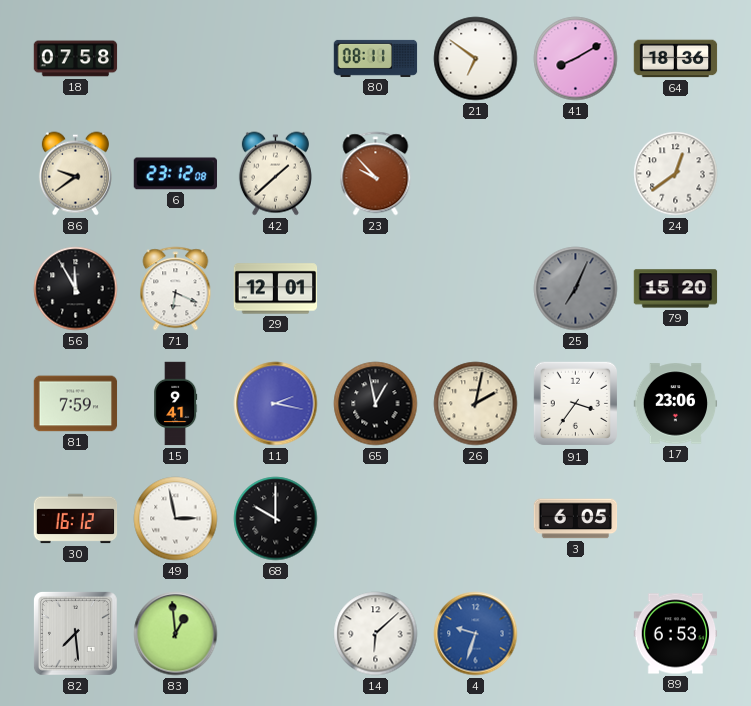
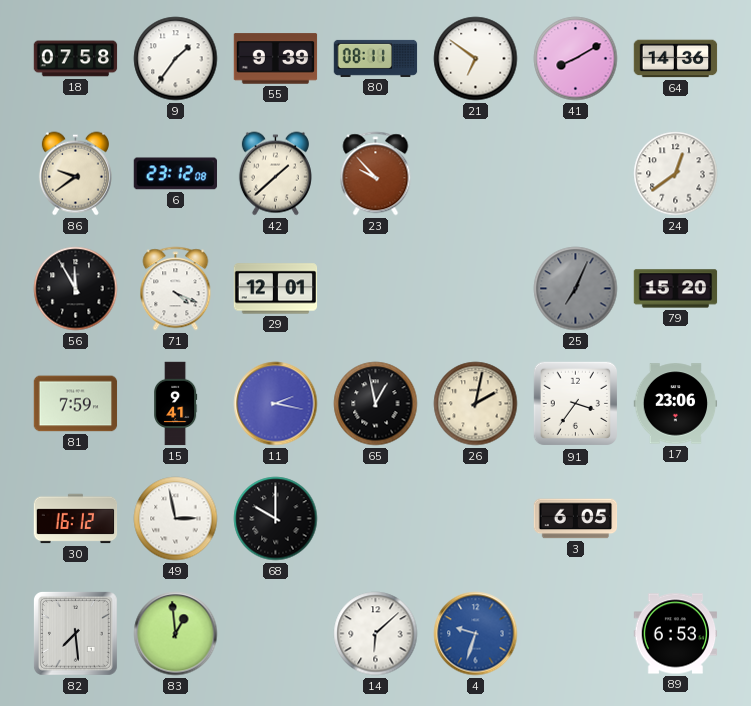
9: none -> 1:36
55: none -> 9:39
64: 18:36 -> 14:36
71: 6:19 -> 4:19
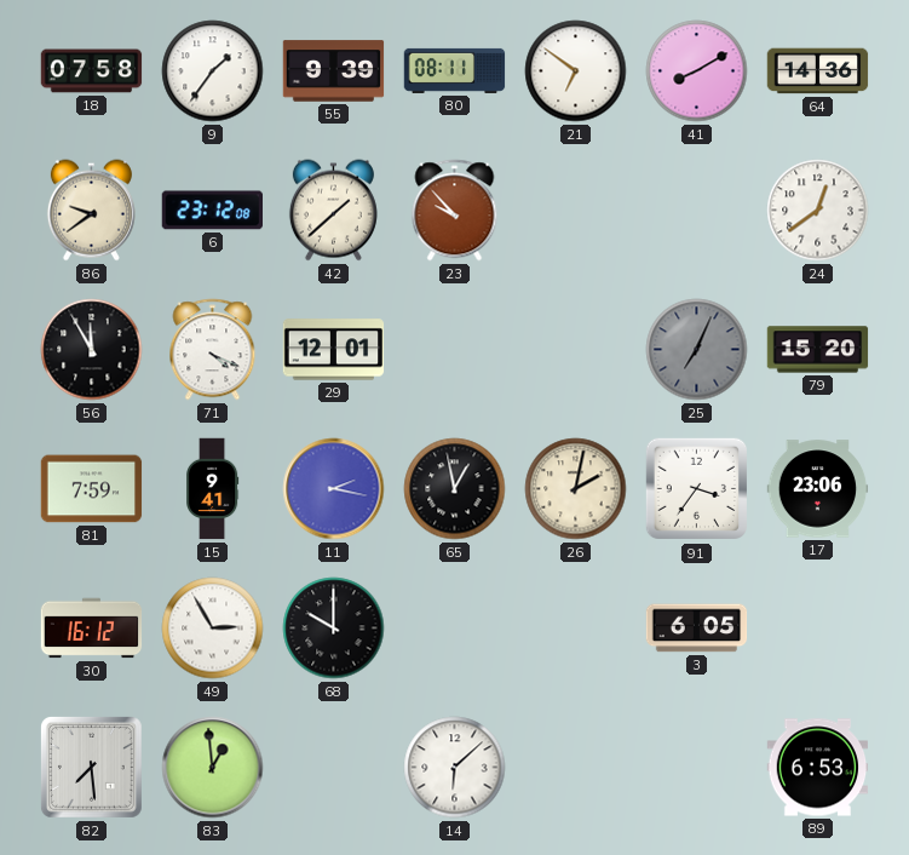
49: 2:58 -> 2:55
4: 9:33 -> none
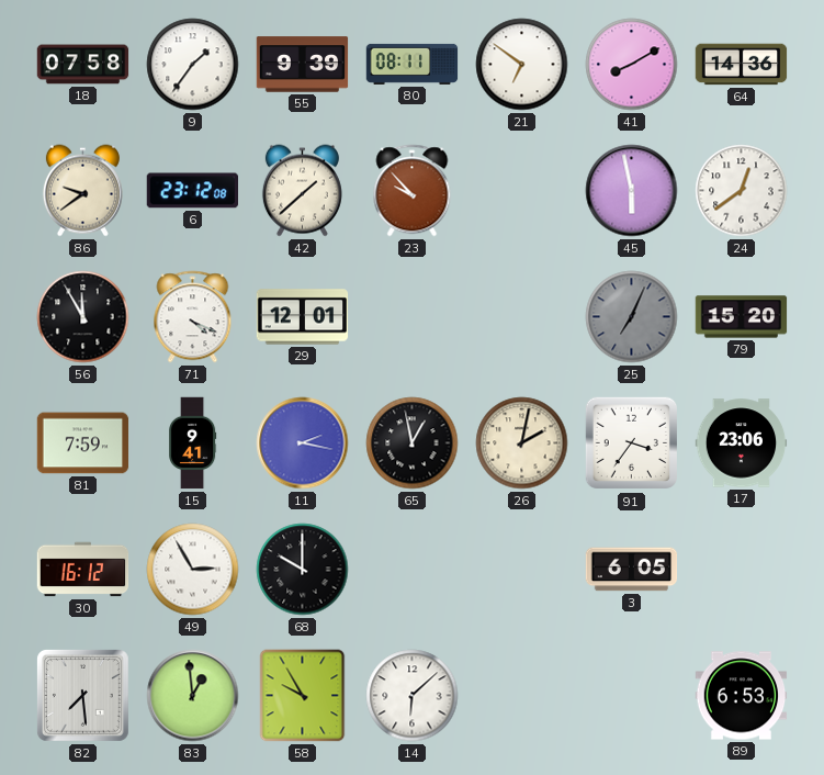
45: none -> 5:58
58: none -> 9:55
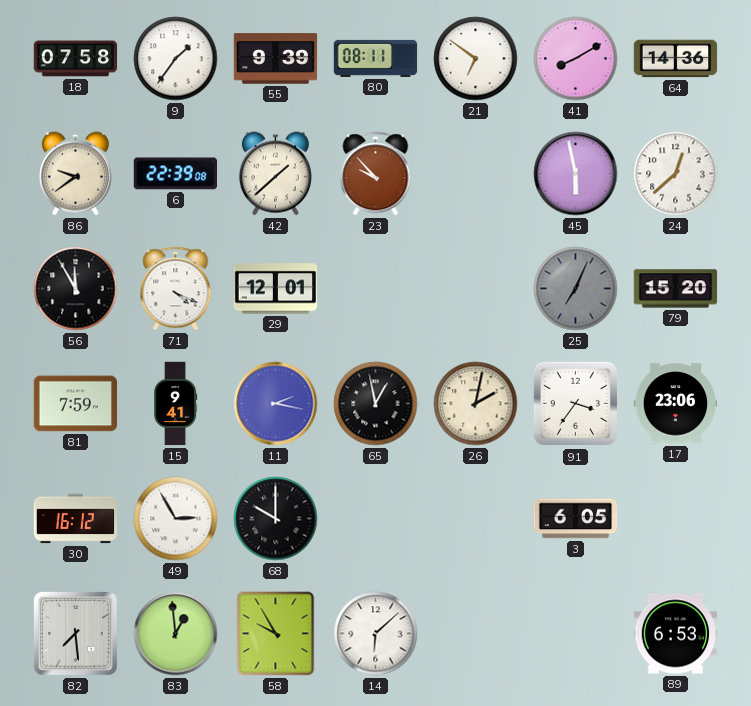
6: 23:12 -> 22:39
24: 12:39 -> 12:38
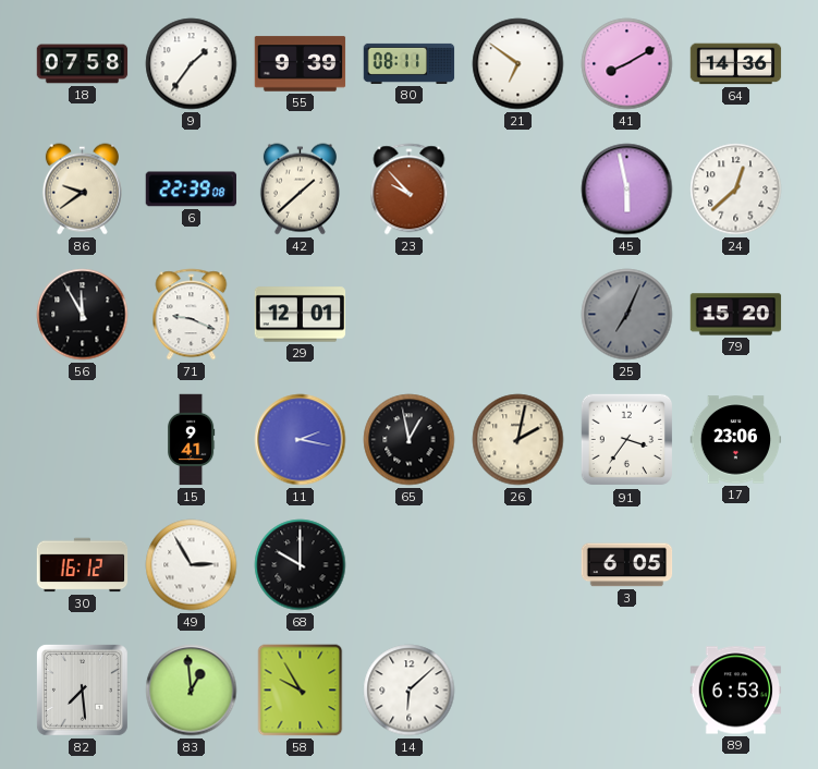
71: 4:19 -> 9:19
81: 7:59 -> none
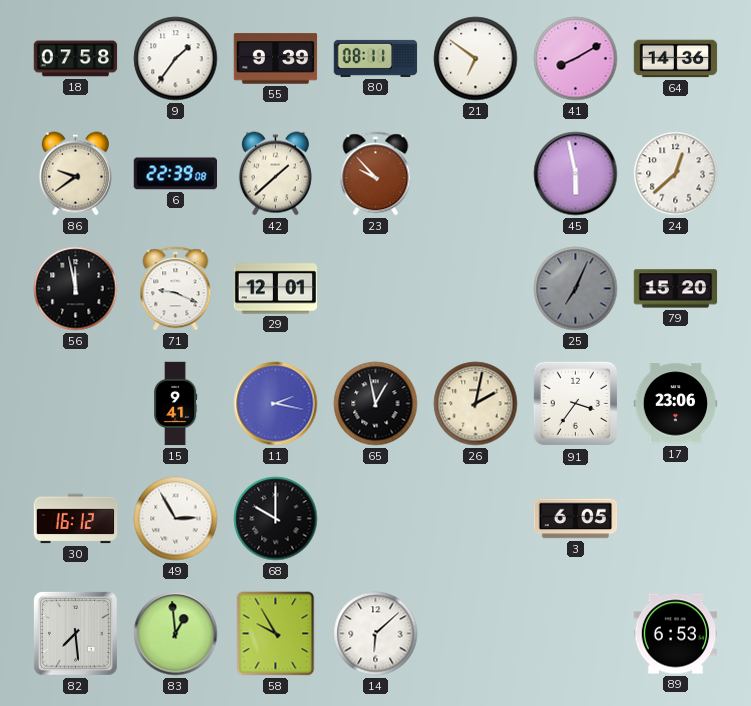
56: 11:55 -> 11:58
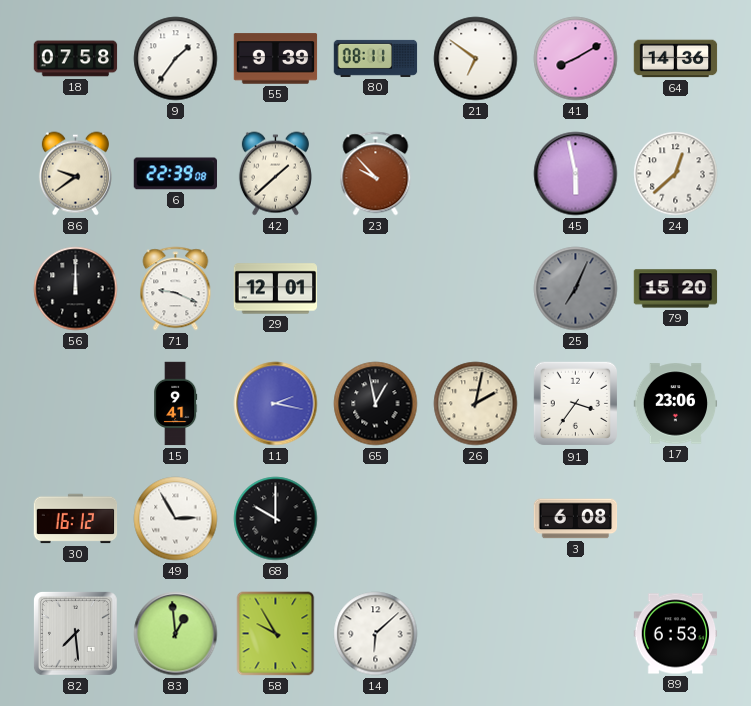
56: 11:58 -> 12:00
3: 6:05 -> 6:08
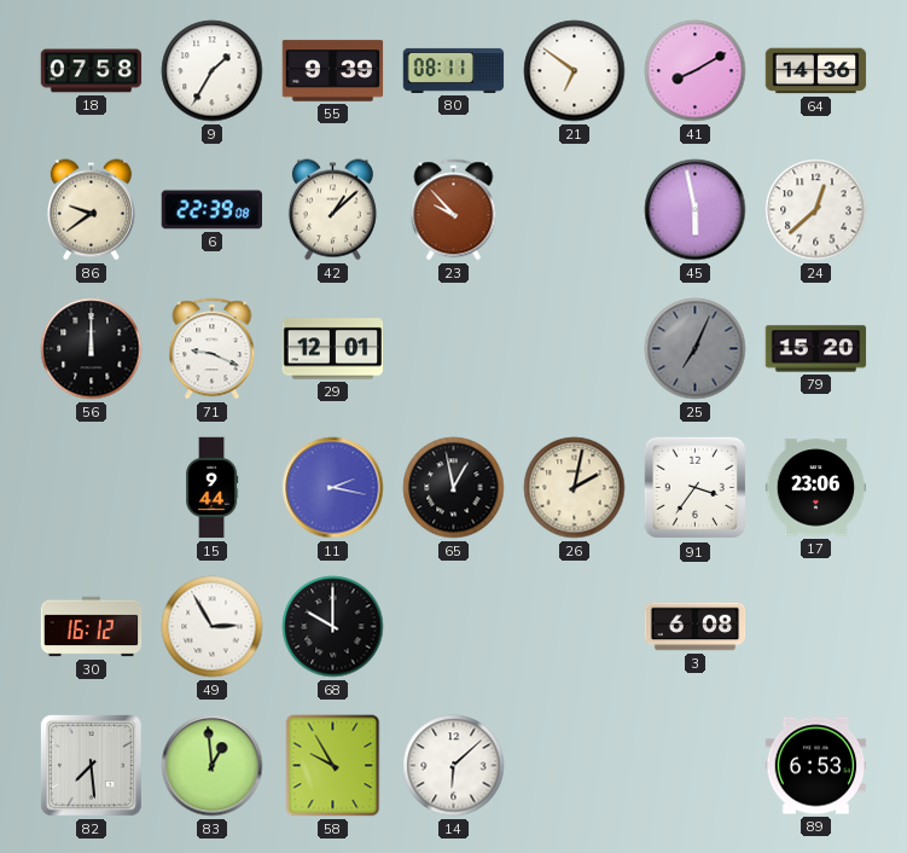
9: 1:36 -> 1:35
42: 1:38 -> 1:08
15: 9:41 -> 9:44
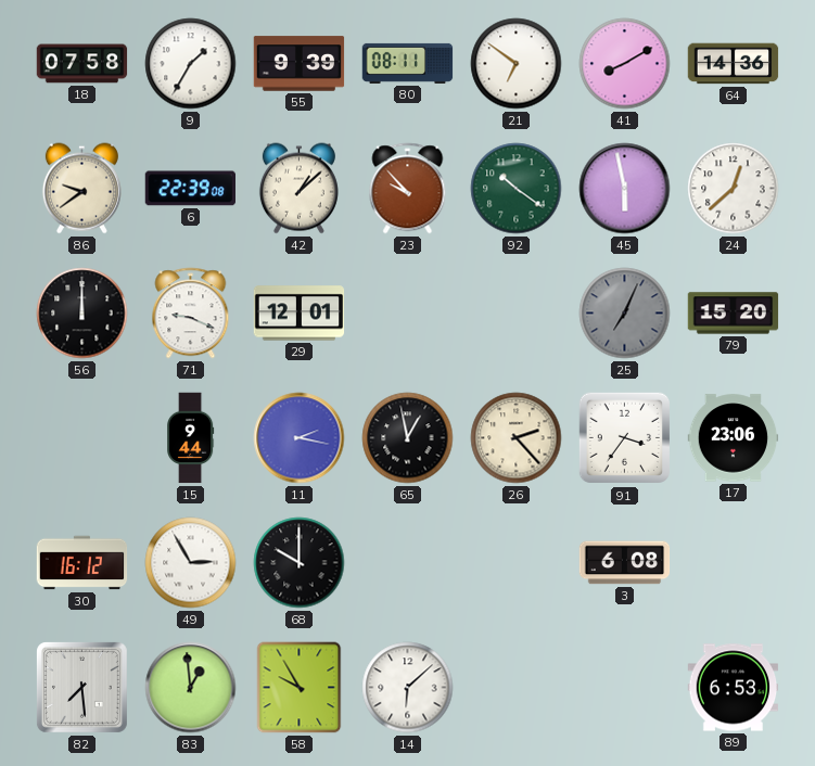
92: none -> 10:21
26: 2:02 -> 2:23
